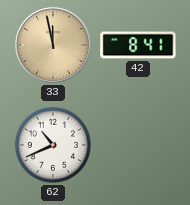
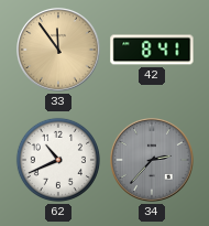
33: 11:58 -> 11:54
34: none -> 2:37
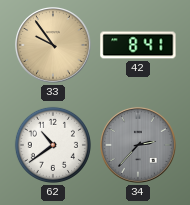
33: 11:54 -> 9:54
62: 10:41 -> 10:39
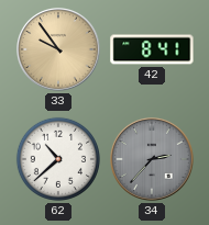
62: 10:39 -> 10:38
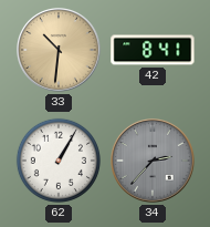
33: 9:54 -> 10:31
62: 10:38 -> 1:05
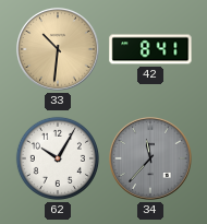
62: 1:05 -> 10:05
34: 2:37 -> 11:37
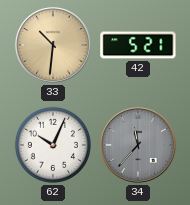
42: 8:41 -> 5:21
62: 10:05 -> 10:04
